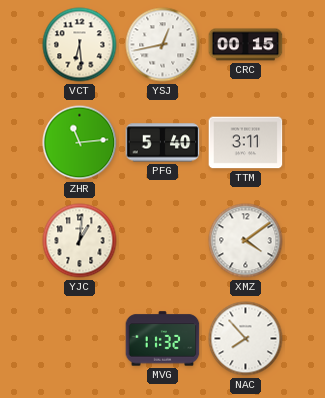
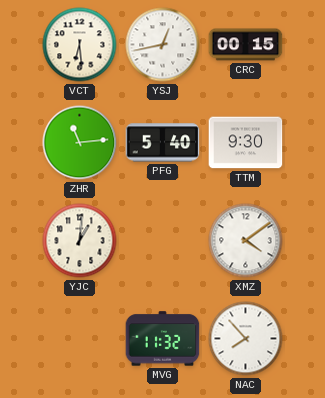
TTM: 3:11 -> 9:30
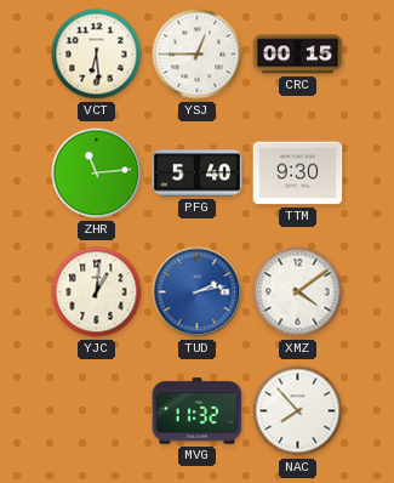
YSJ: 12:43 -> 12:45
TUD: none -> 2:13
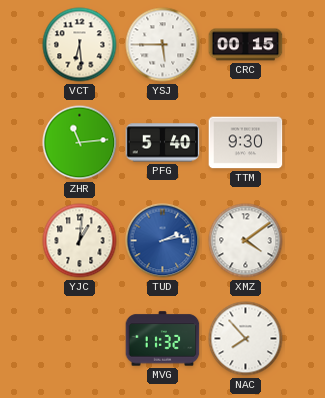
YSJ: 12:45 -> 5:45
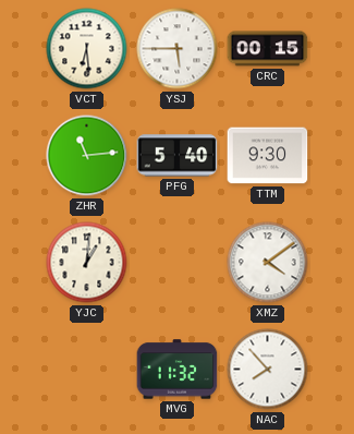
TUD: 2:13 -> none
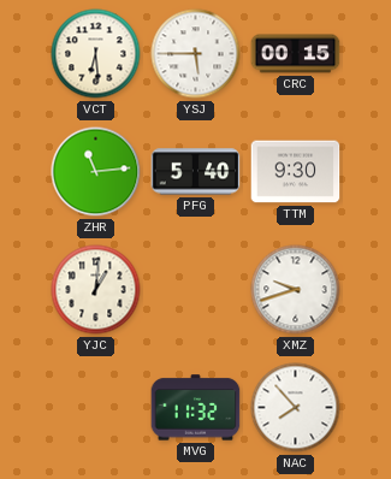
XMZ: 4:09 -> 9:42
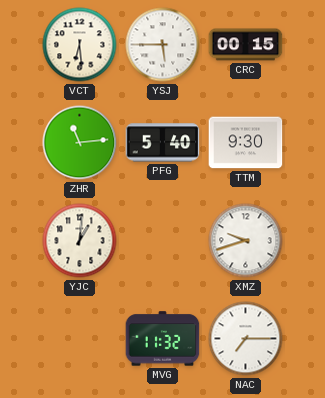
NAC: 7:53 -> 7:15
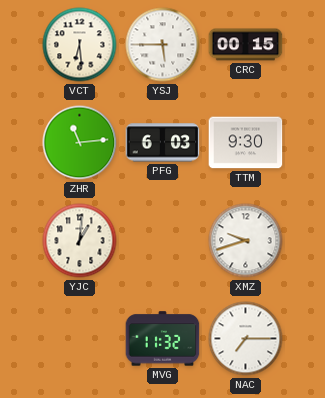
PFG: 5:40 -> 6:03
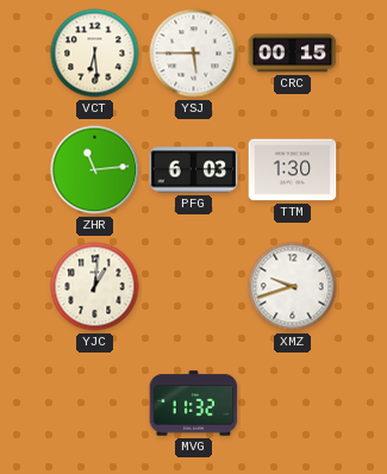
TTM: 9:30 -> 1:30
NAC: 7:15 -> none
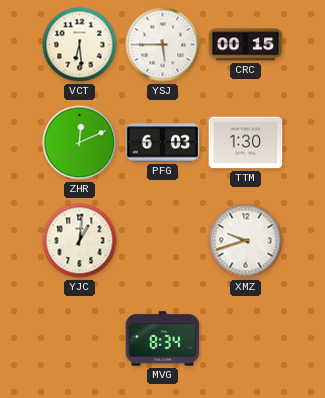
ZHR: 11:14 -> 12:11
MVG: 11:32 -> 8:34
